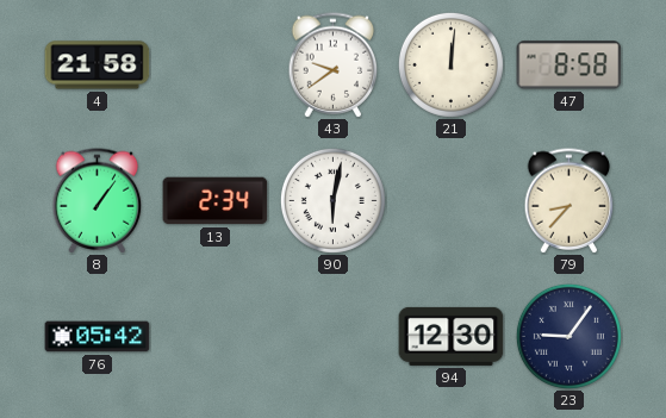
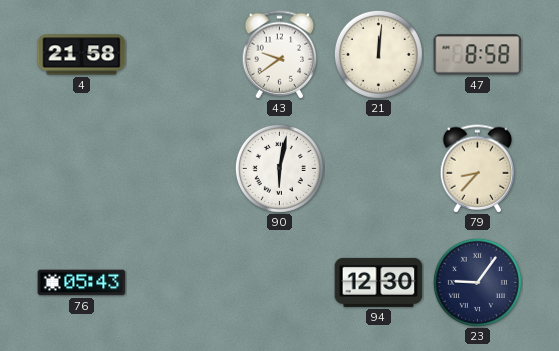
8: 1:06 -> none
13: 2:34 -> none
76: 05:42 -> 05:43
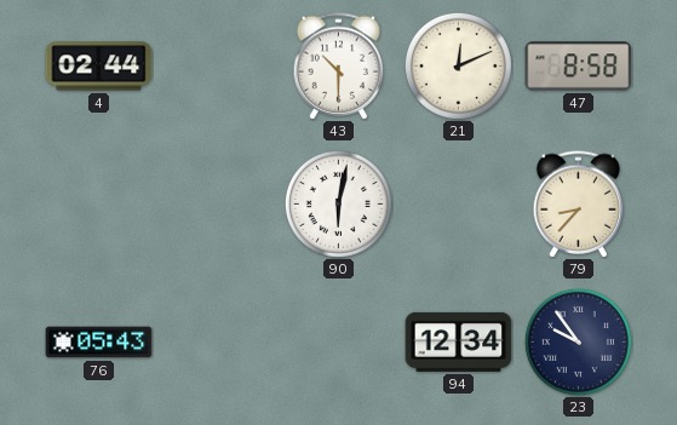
4: 21:58 -> 02:44
43: 9:39 -> 10:30
21: 12:01 -> 12:11
94: 12:30 -> 12:34
23: 9:06 -> 9:54
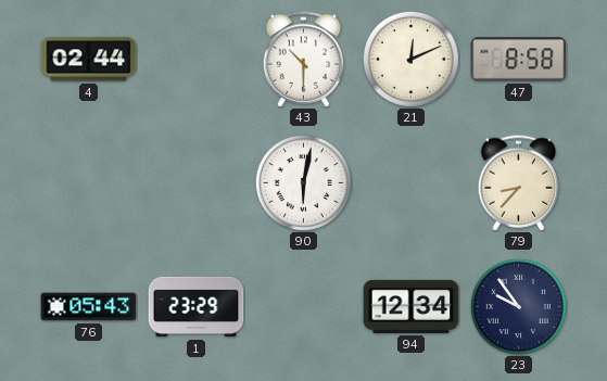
1: none -> 23:29
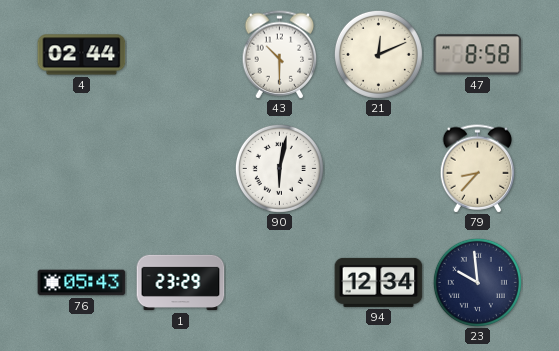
23: 9:54 -> 9:59
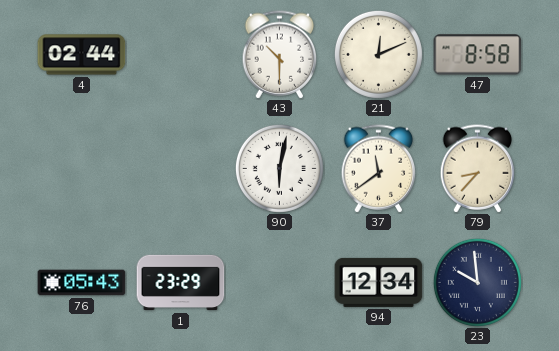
37: none -> 11:39
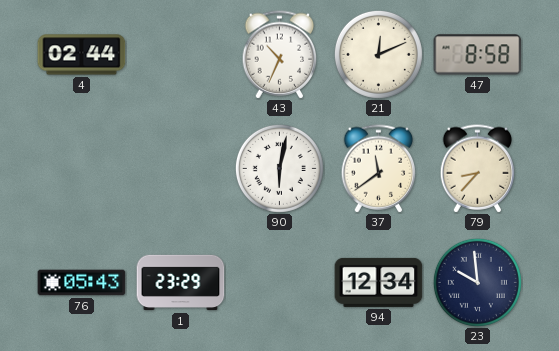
43: 10:30 -> 10:34
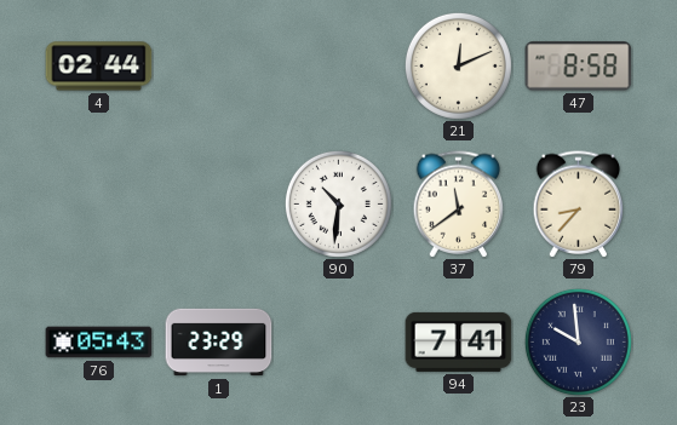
43: 10:34 -> none
90: 6:02 -> 10:31
94: 12:34 -> 7:41
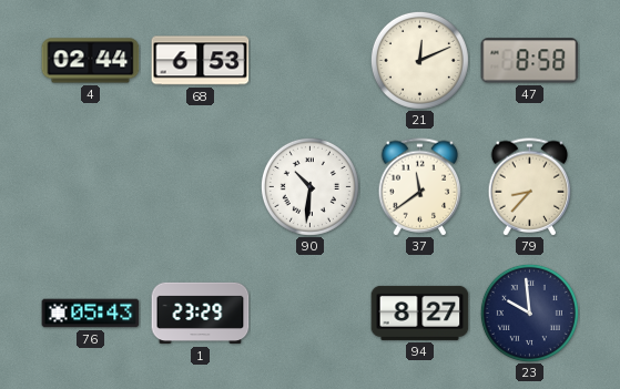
68: none -> 6:53
94: 7:41 -> 8:27
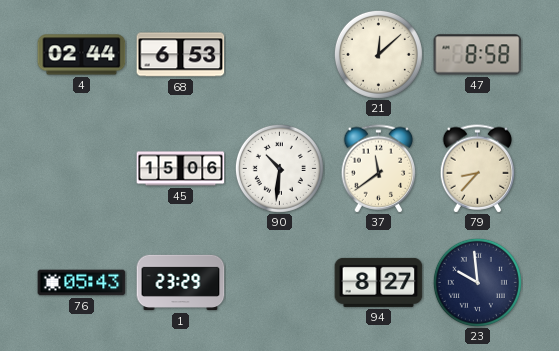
21: 12:11 -> 12:08
45: none -> 15:06
